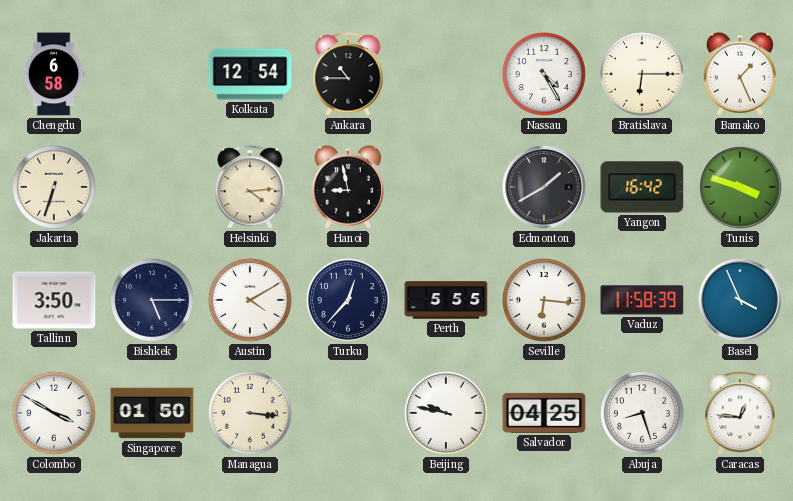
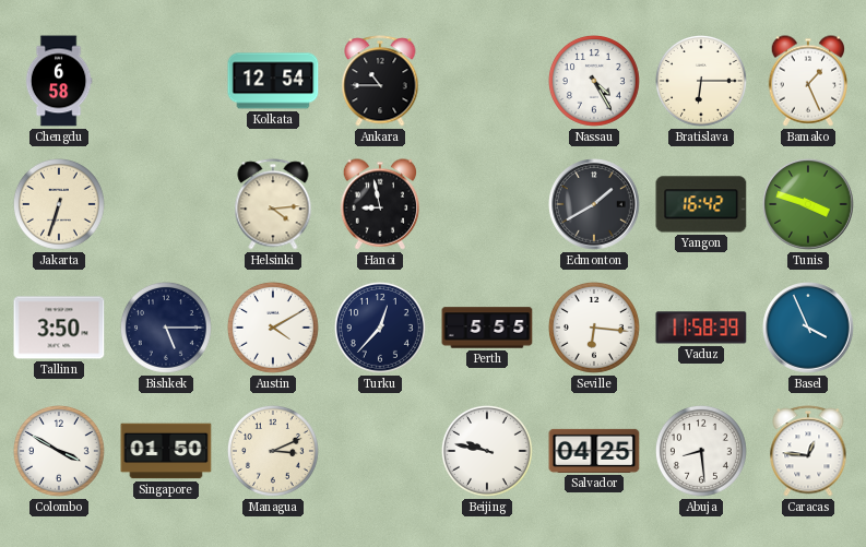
Managua: 3:16 -> 3:11
Abuja: 8:27 -> 8:29
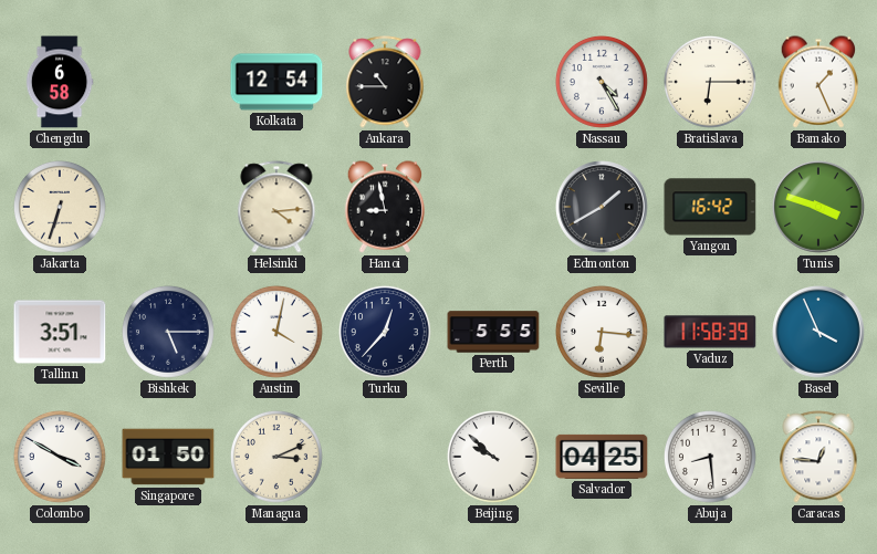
Tallinn: 3:50 -> 3:51
Austin: 4:10 -> 4:02
Beijing: 9:47 -> 9:52
